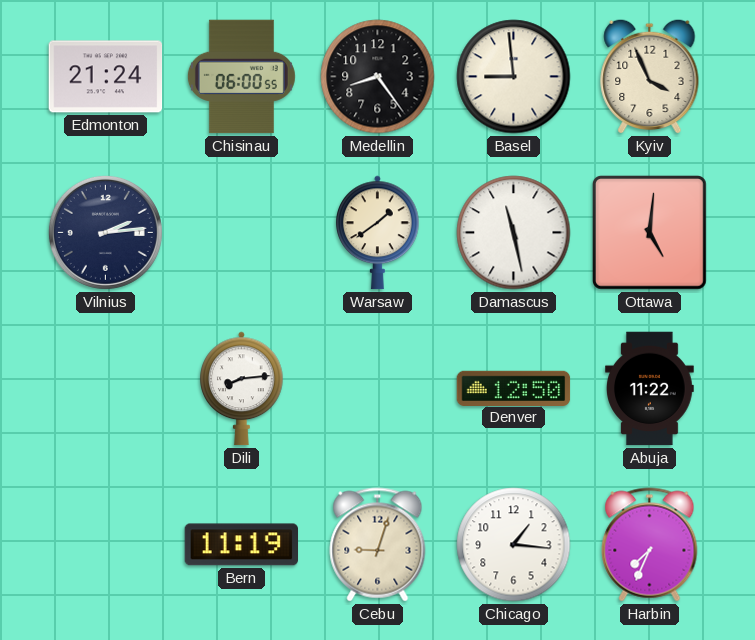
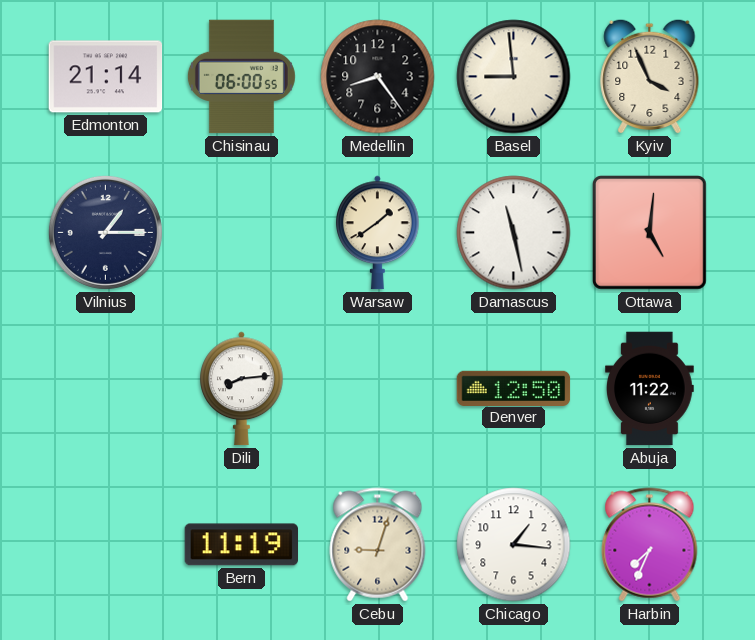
Edmonton: 21:24 -> 21:14
Vilnius: 2:14 -> 1:15
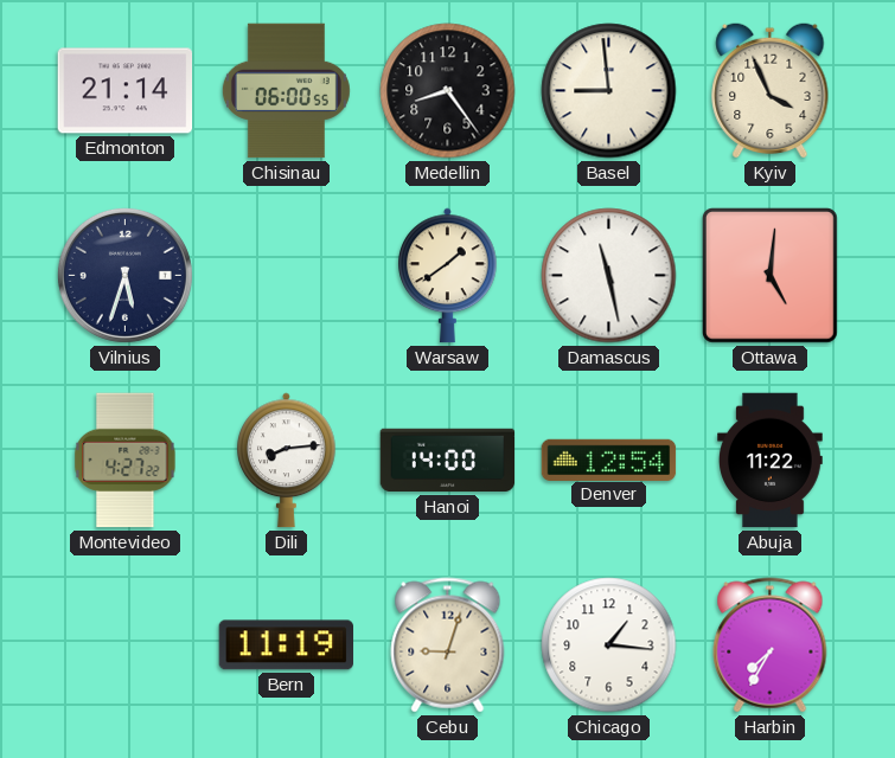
Vilnius: 1:15 -> 5:33
Montevideo: none -> 4:27
Hanoi: none -> 14:00
Denver: 12:50 -> 12:54
Harbin: 7:34 -> 7:35
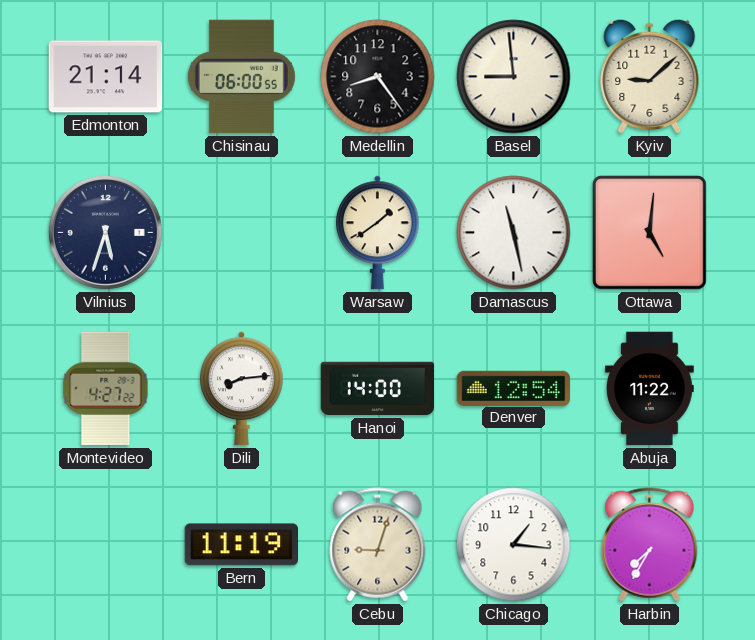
Kyiv: 3:56 -> 9:08
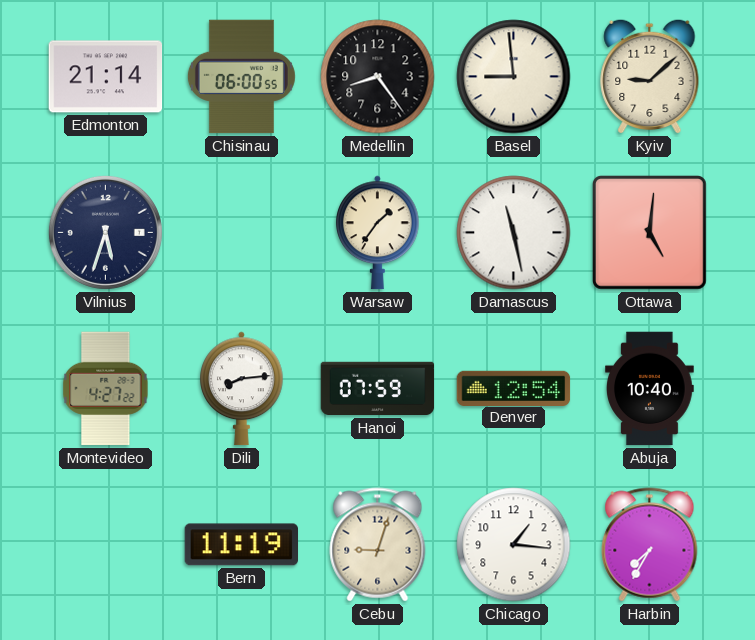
Warsaw: 1:39 -> 1:36
Hanoi: 14:00 -> 07:59
Abuja: 11:22 -> 10:40
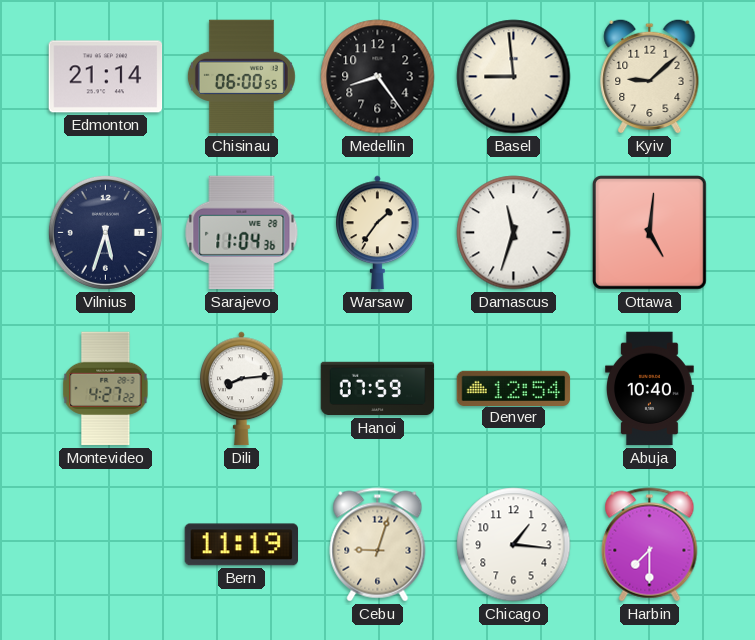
Sarajevo: none -> 11:04
Damascus: 11:28 -> 11:33
Harbin: 7:35 -> 7:30
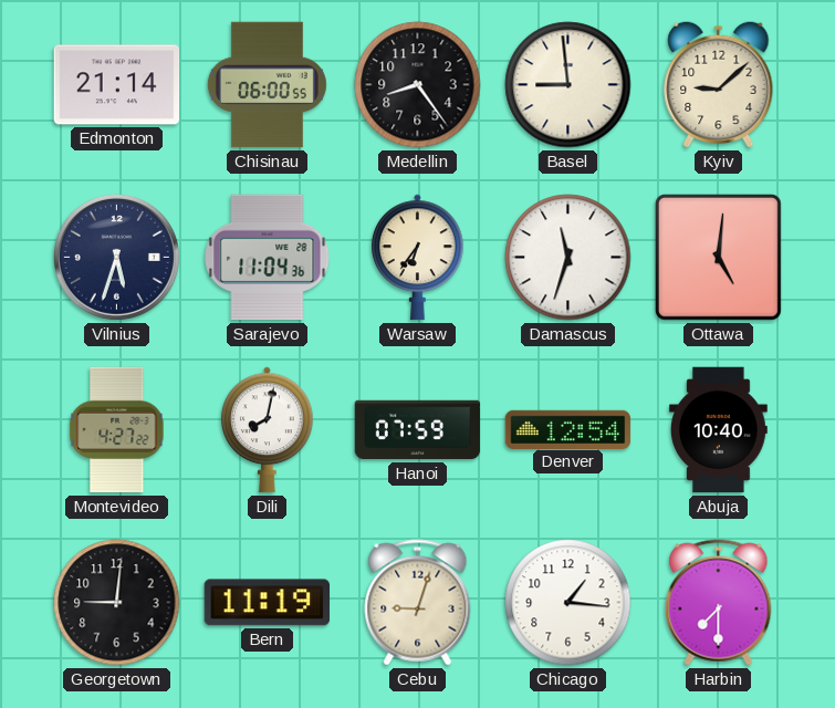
Warsaw: 1:36 -> 6:36
Dili: 8:14 -> 8:02
Georgetown: none -> 9:01
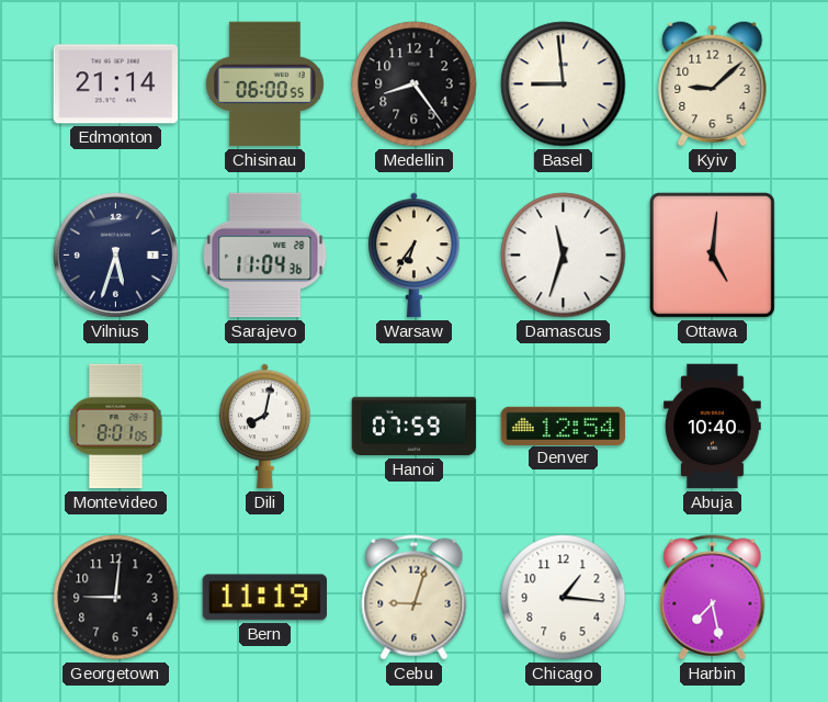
Montevideo: 4:27 -> 8:01
Harbin: 7:30 -> 7:28
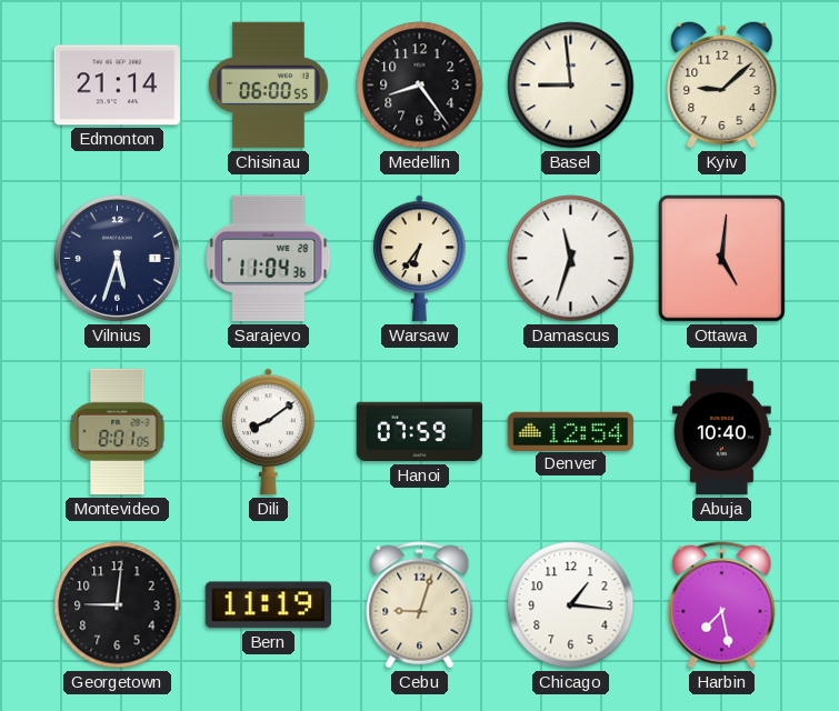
Dili: 8:02 -> 8:09
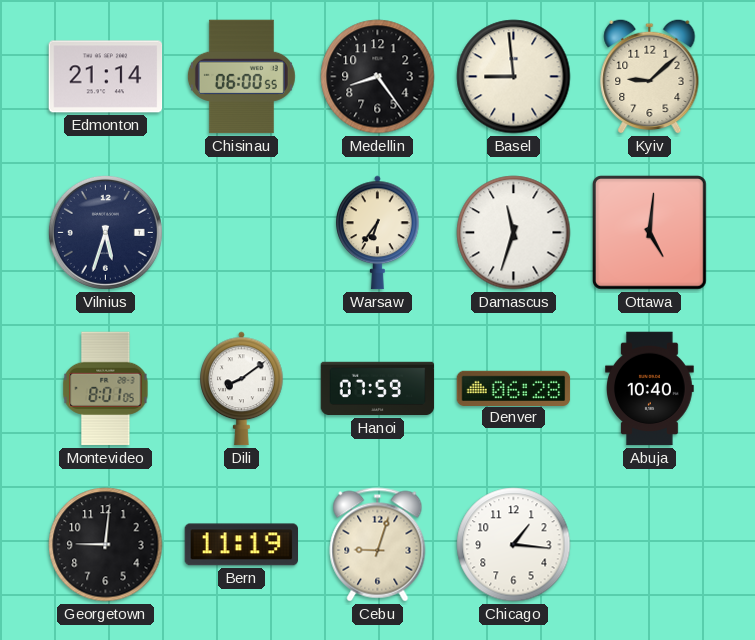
Sarajevo: 11:04 -> none
Denver: 12:54 -> 06:28
Harbin: 7:28 -> none
